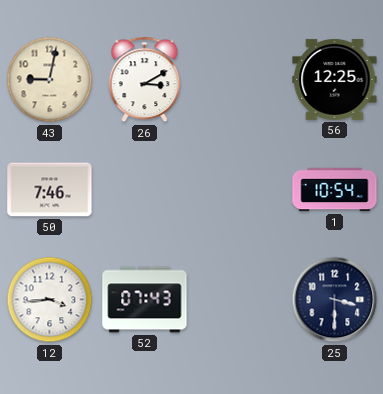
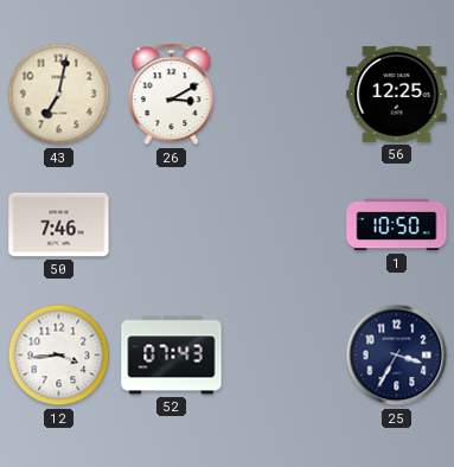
43: 9:02 -> 7:02
1: 10:54 -> 10:50
25: 3:30 -> 3:35
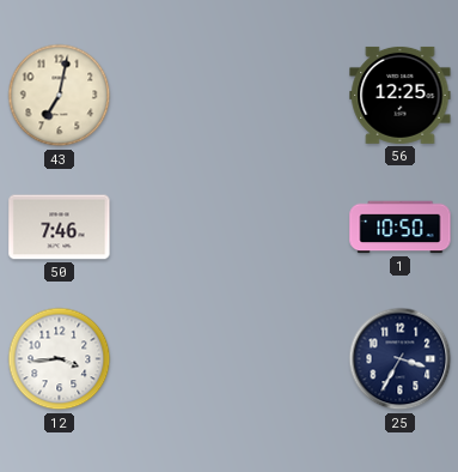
26: 3:10 -> none
52: 07:43 -> none
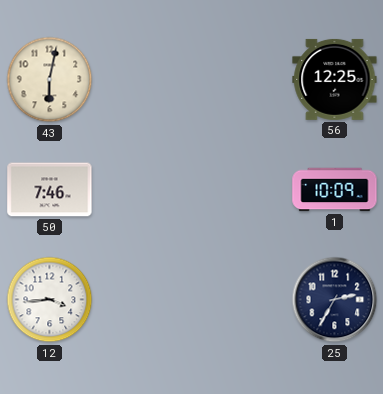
43: 7:02 -> 6:02
1: 10:50 -> 10:09
25: 3:35 -> 2:35
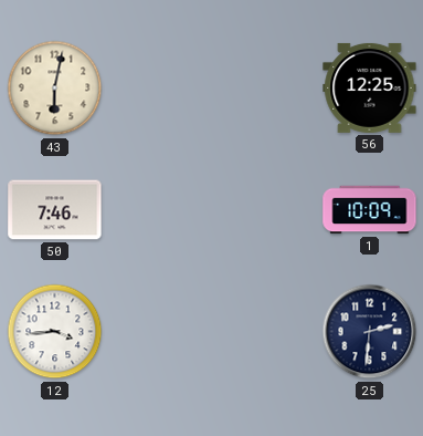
25: 2:35 -> 2:31
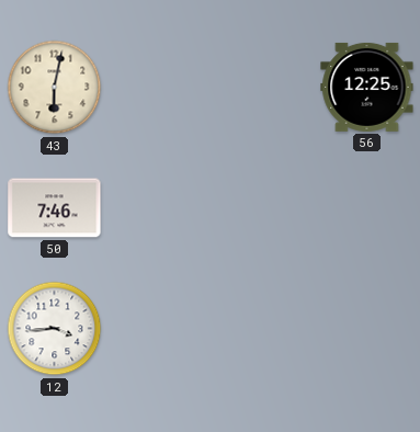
1: 10:09 -> none
25: 2:31 -> none
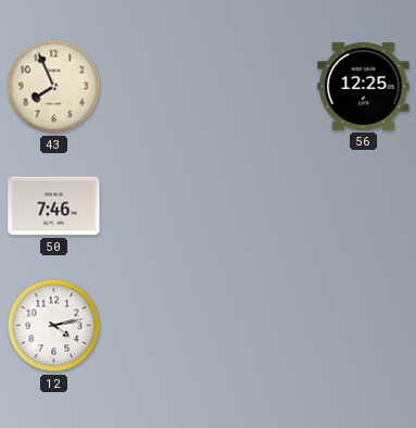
43: 6:02 -> 7:56
12: 3:44 -> 4:13
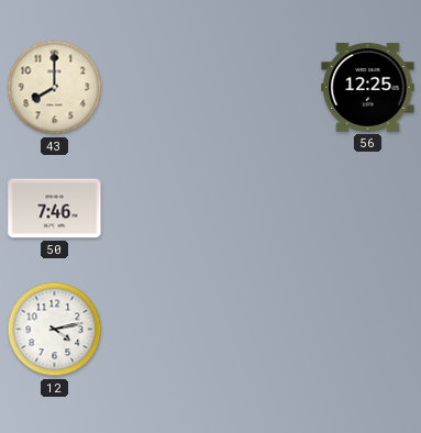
43: 7:56 -> 8:00
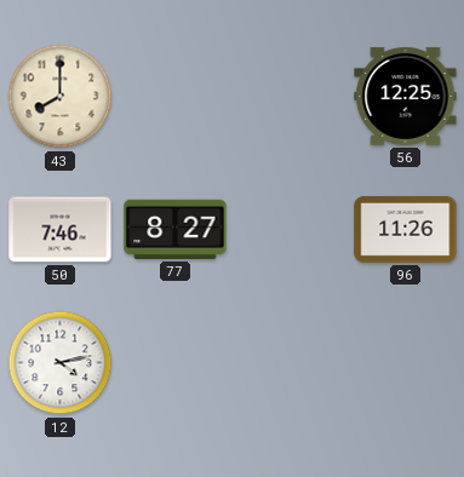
77: none -> 8:27
96: none -> 11:26
